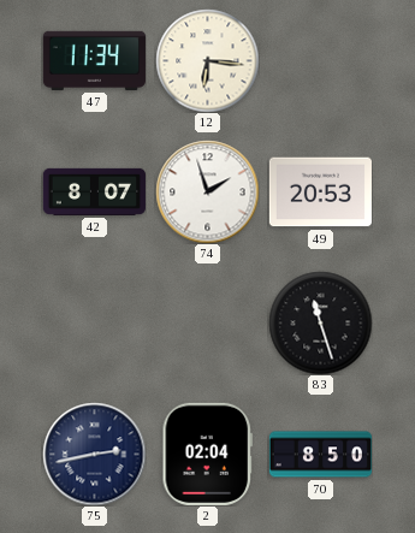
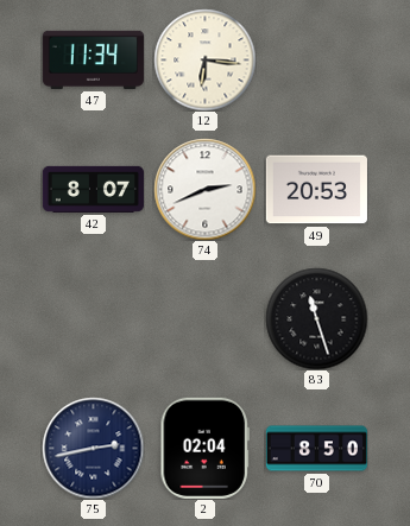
74: 1:57 -> 2:41
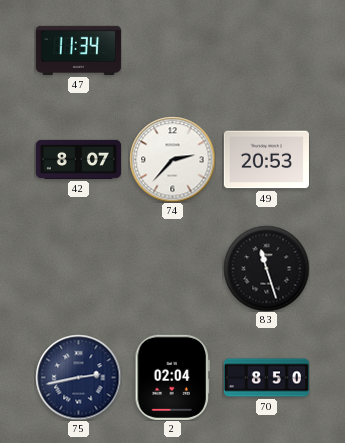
12: 6:16 -> none
74: 2:41 -> 2:37
